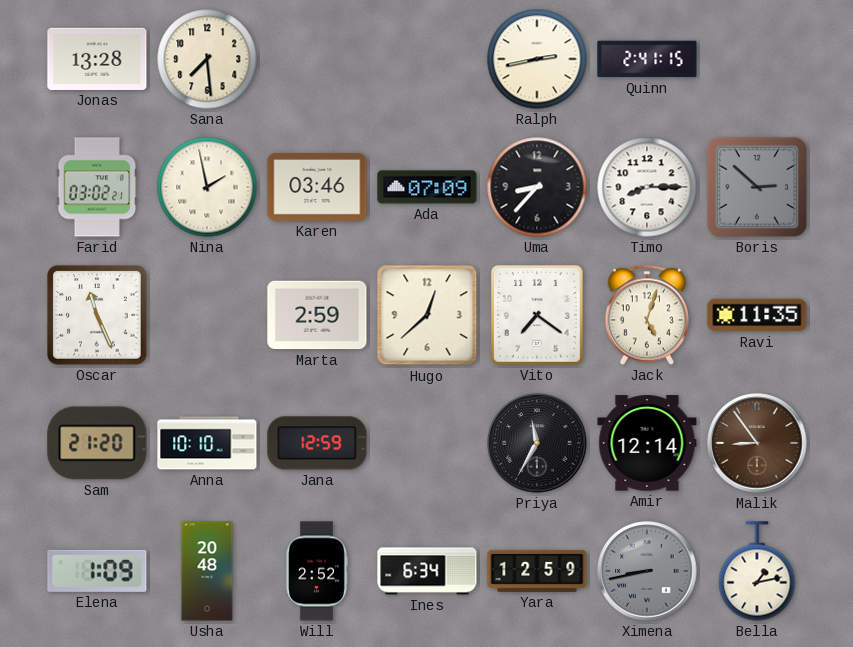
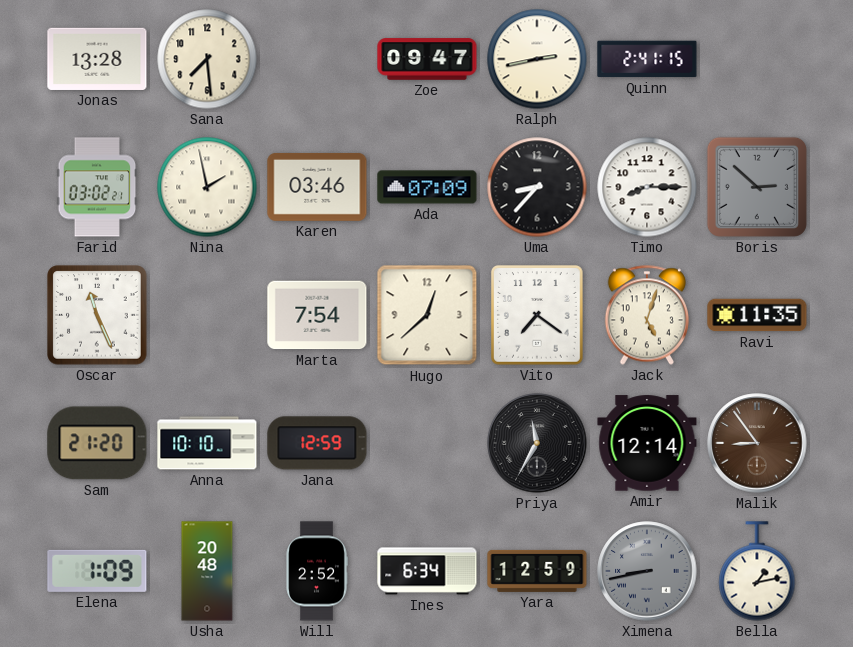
Zoe: none -> 09:47
Marta: 2:59 -> 7:54
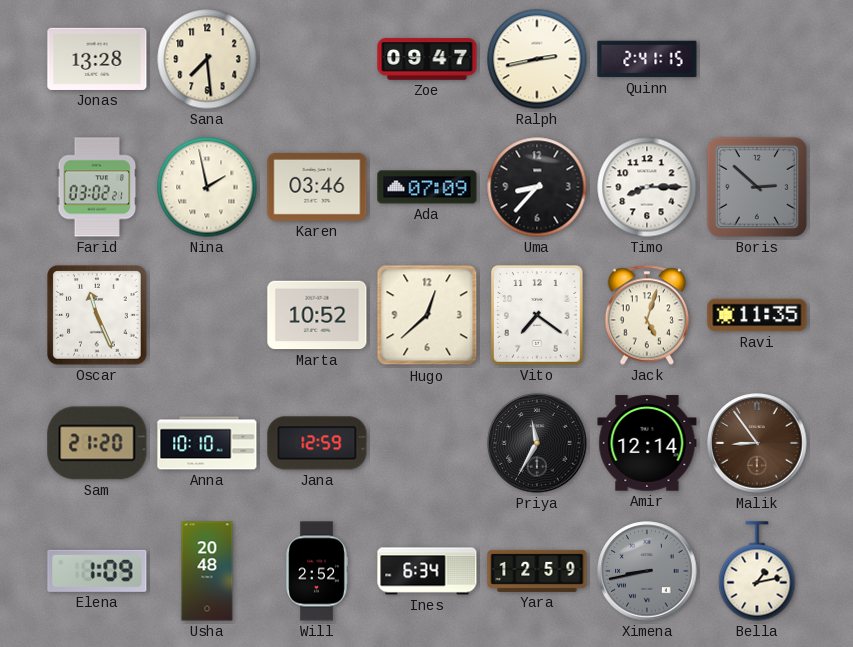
Marta: 7:54 -> 10:52
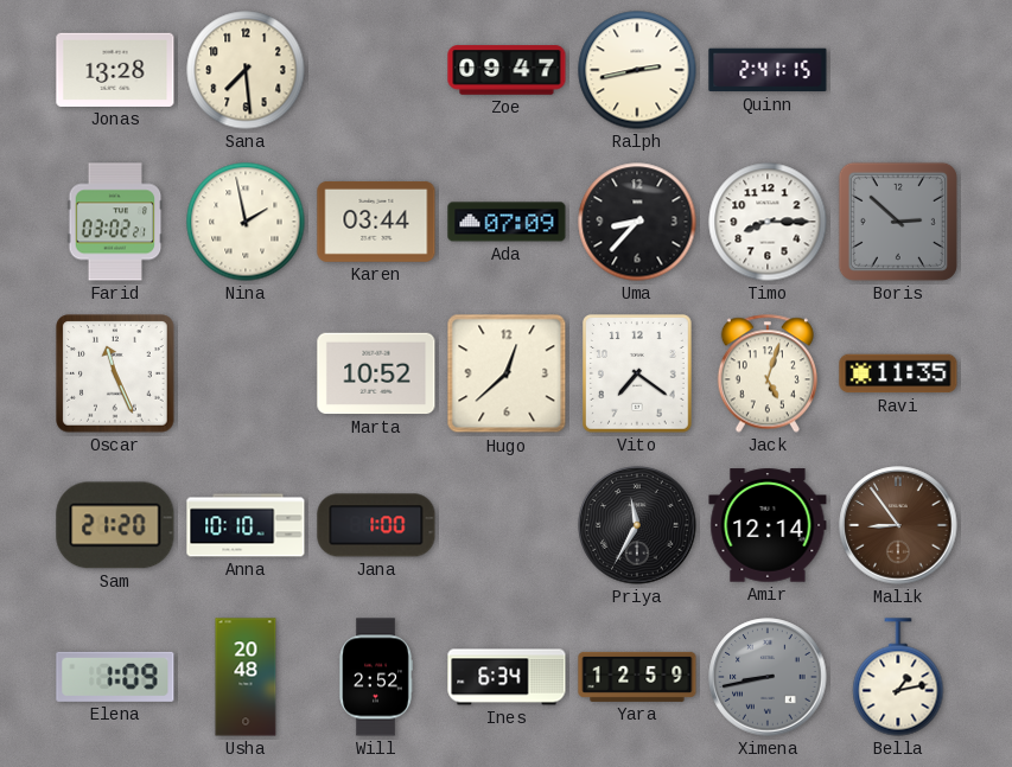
Karen: 03:46 -> 03:44
Jana: 12:59 -> 1:00
